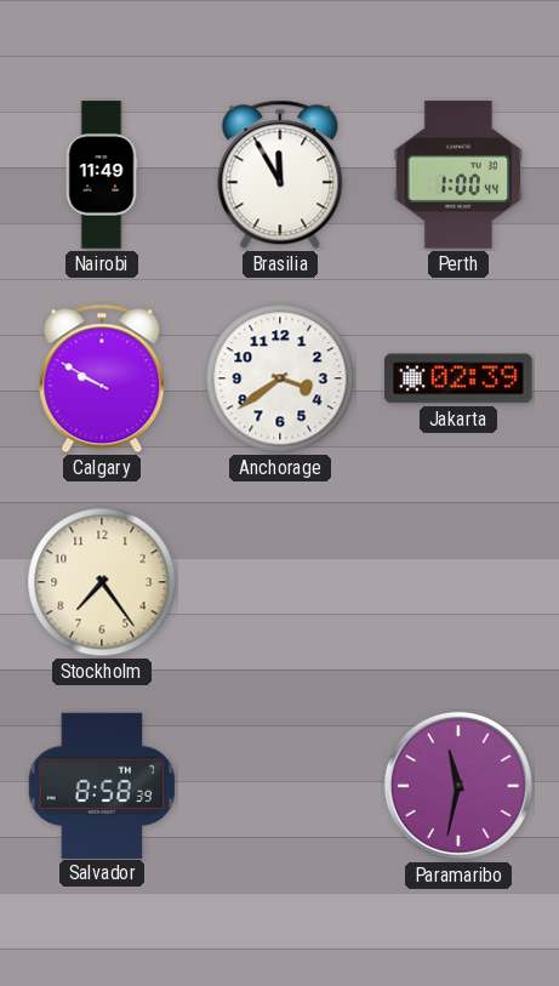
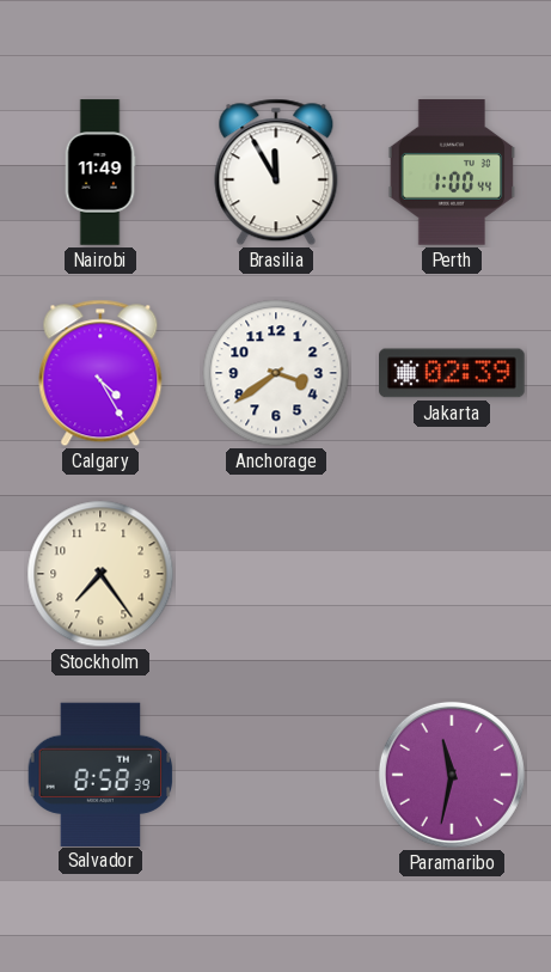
Calgary: 9:50 -> 4:25
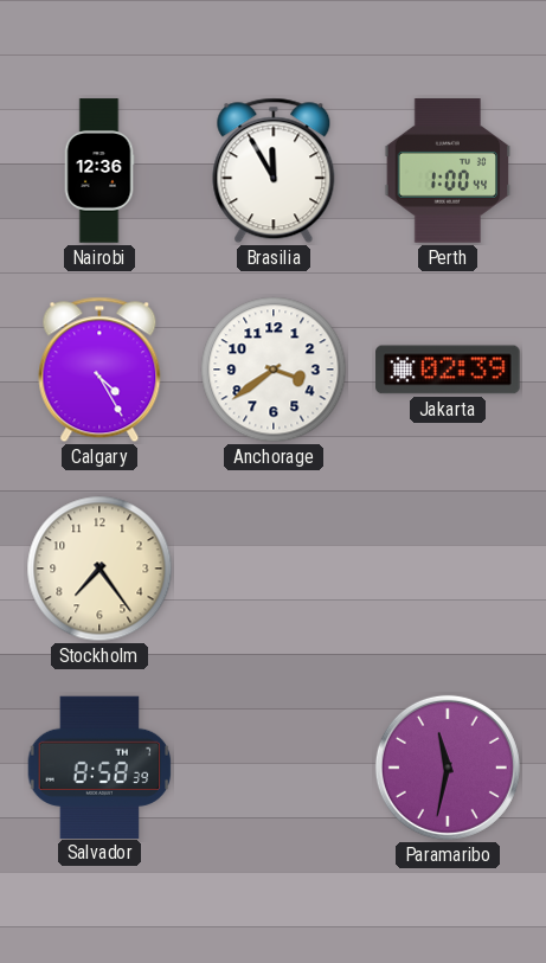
Nairobi: 11:49 -> 12:36
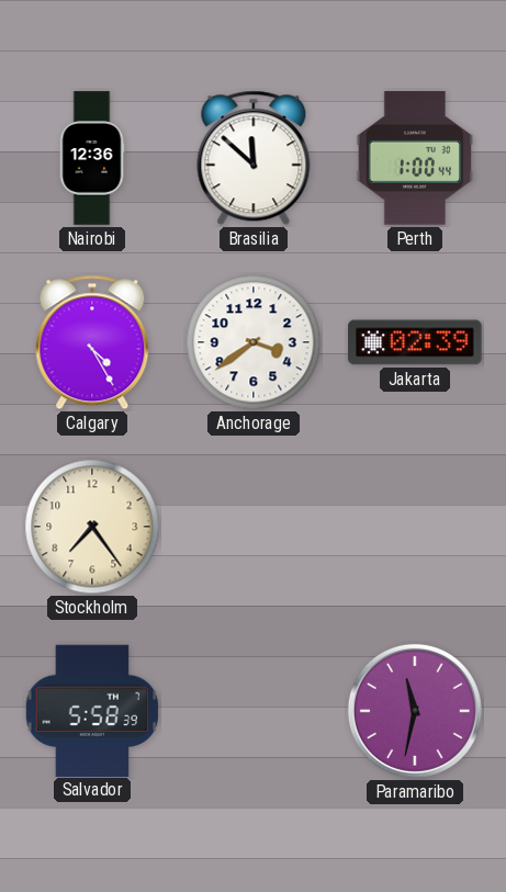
Brasilia: 11:55 -> 11:52
Salvador: 8:58 -> 5:58
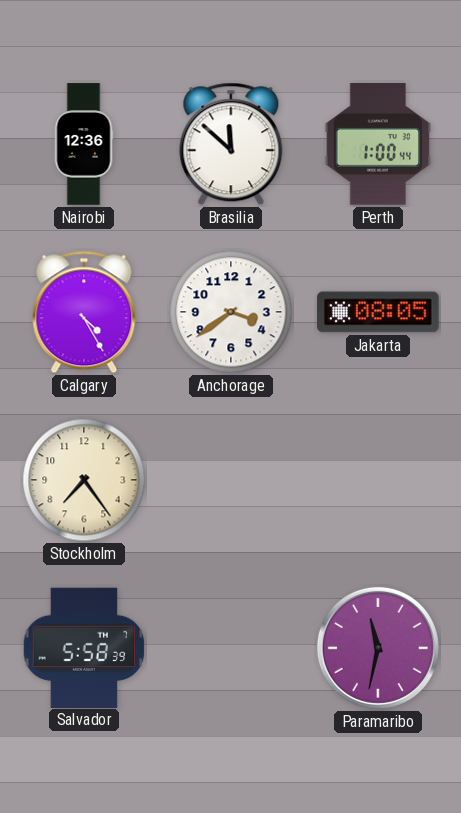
Jakarta: 02:39 -> 08:05
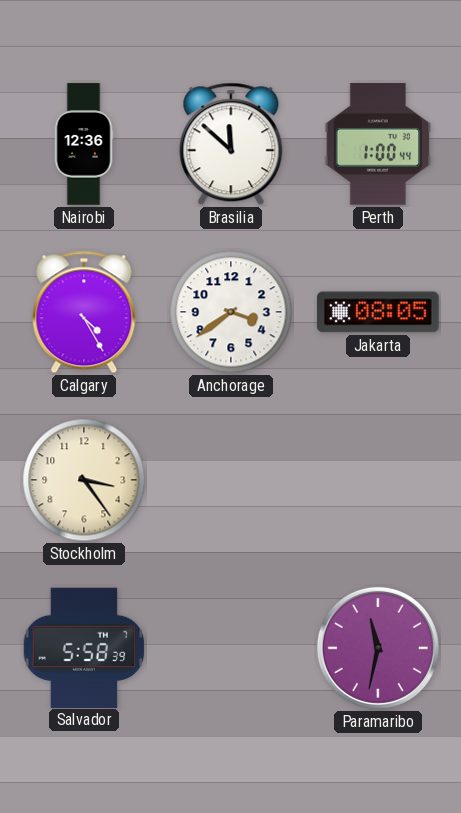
Stockholm: 7:24 -> 3:24
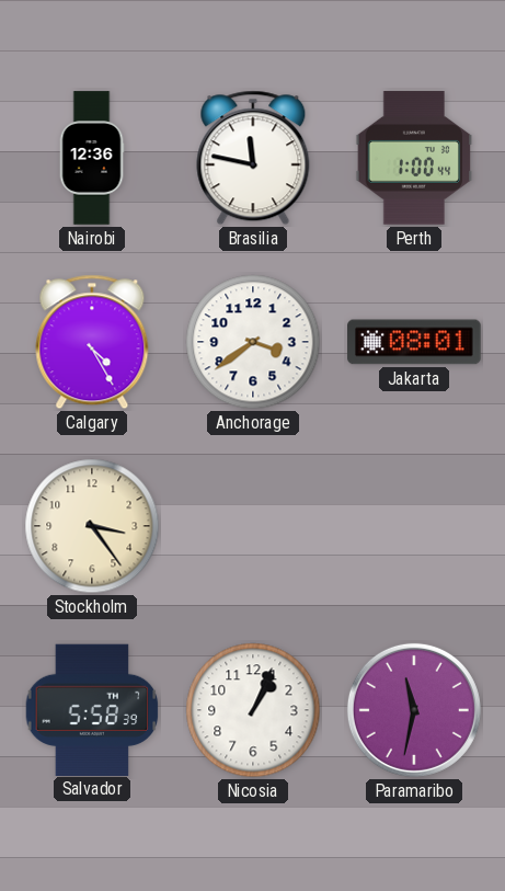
Brasilia: 11:52 -> 11:47
Jakarta: 08:05 -> 08:01
Nicosia: none -> 1:04
